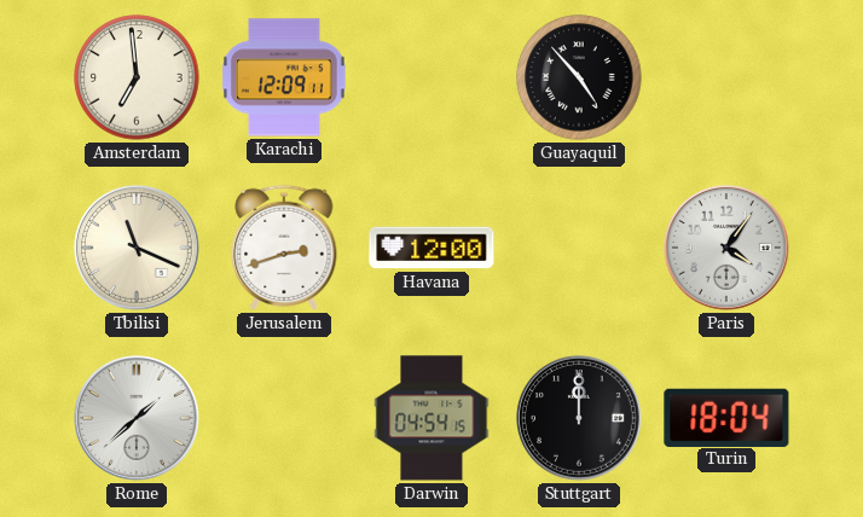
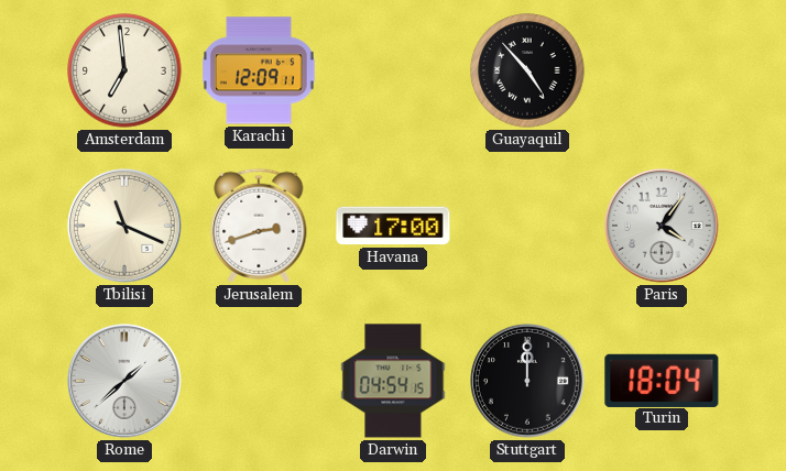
Havana: 12:00 -> 17:00
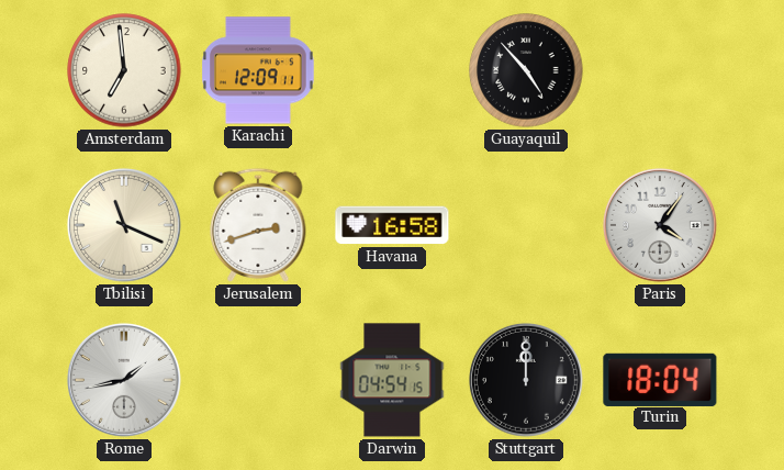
Havana: 17:00 -> 16:58
Rome: 1:38 -> 1:43
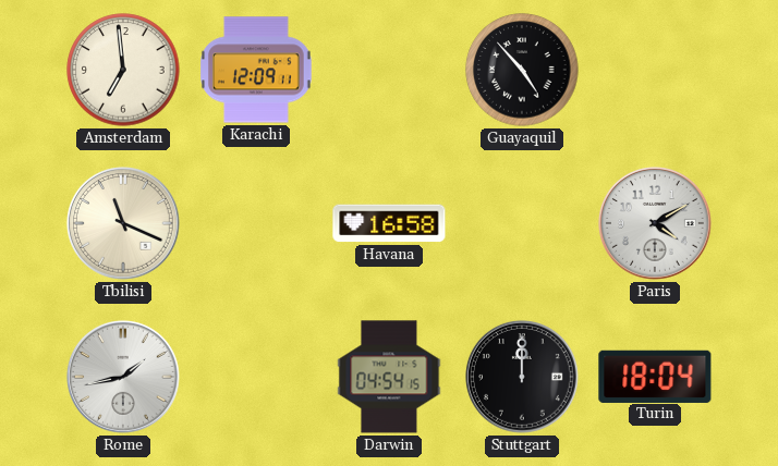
Jerusalem: 2:42 -> none
Paris: 4:06 -> 4:10
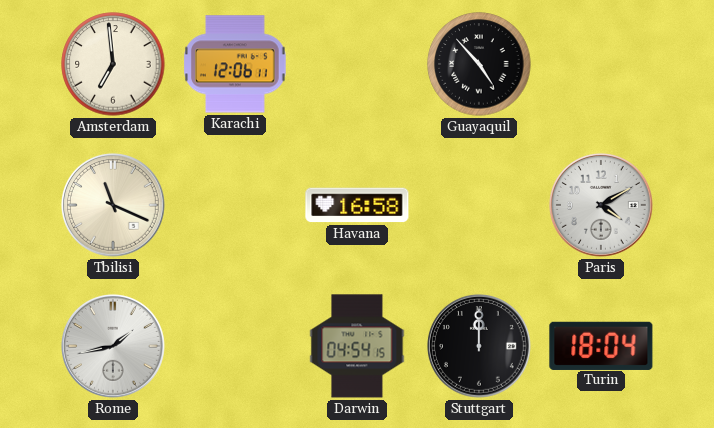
Karachi: 12:09 -> 12:06
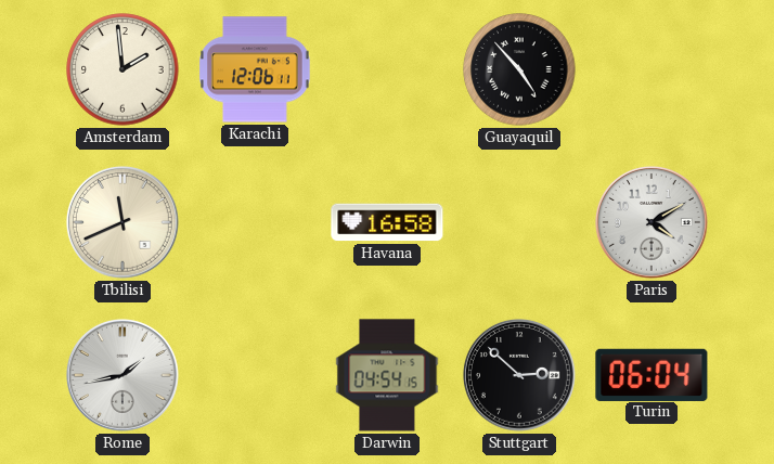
Amsterdam: 6:59 -> 1:59
Tbilisi: 11:19 -> 11:41
Stuttgart: 12:00 -> 2:52
Turin: 18:04 -> 06:04
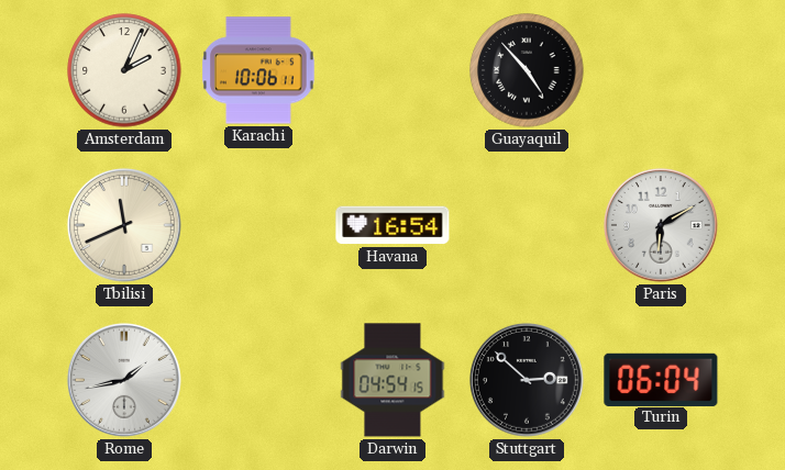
Amsterdam: 1:59 -> 2:04
Karachi: 12:06 -> 10:06
Havana: 16:58 -> 16:54
Paris: 4:10 -> 6:10
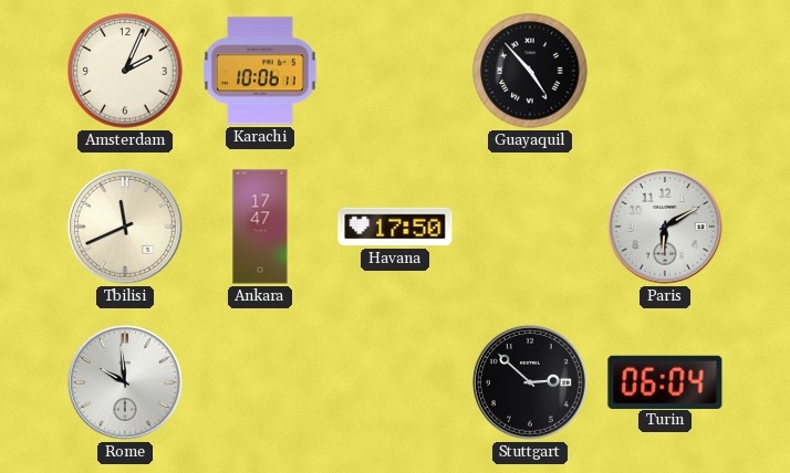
Ankara: none -> 17:47
Havana: 16:54 -> 17:50
Rome: 1:43 -> 9:59
Darwin: 04:54 -> none
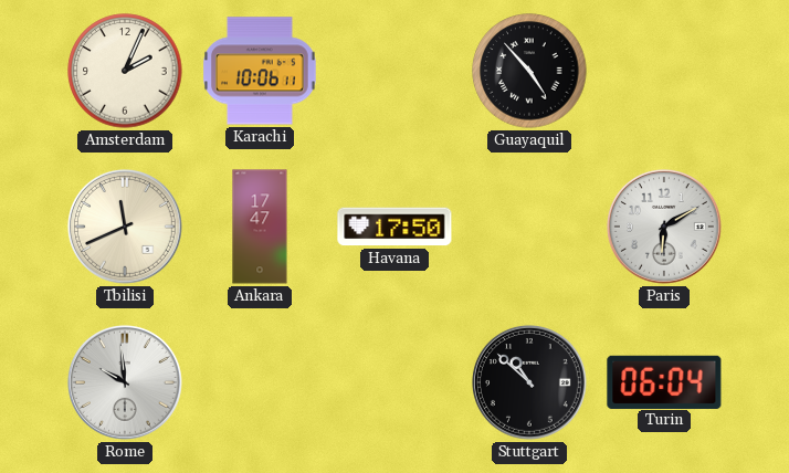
Stuttgart: 2:52 -> 10:52
